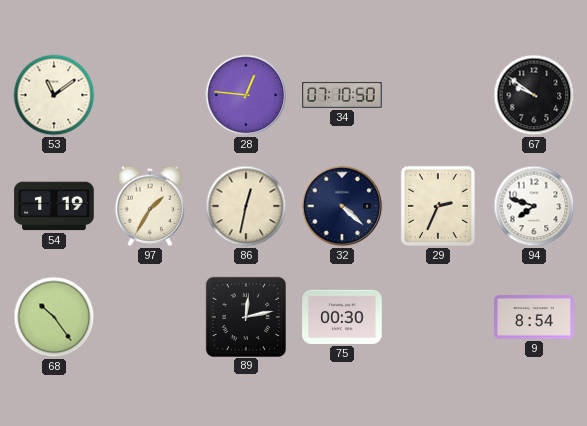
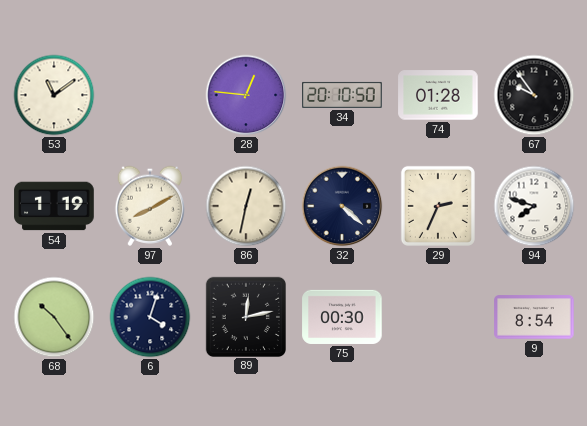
34: 07:10 -> 20:10
74: none -> 01:28
67: 9:51 -> 9:54
97: 1:35 -> 8:10
6: none -> 4:03
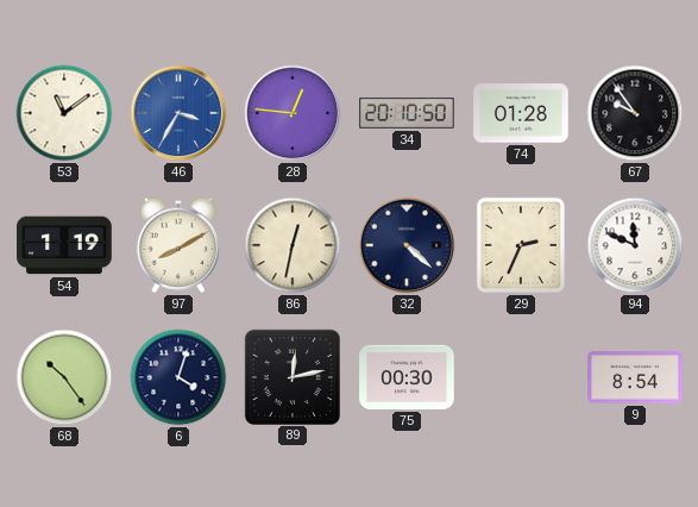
46: none -> 3:35
94: 7:48 -> 11:49
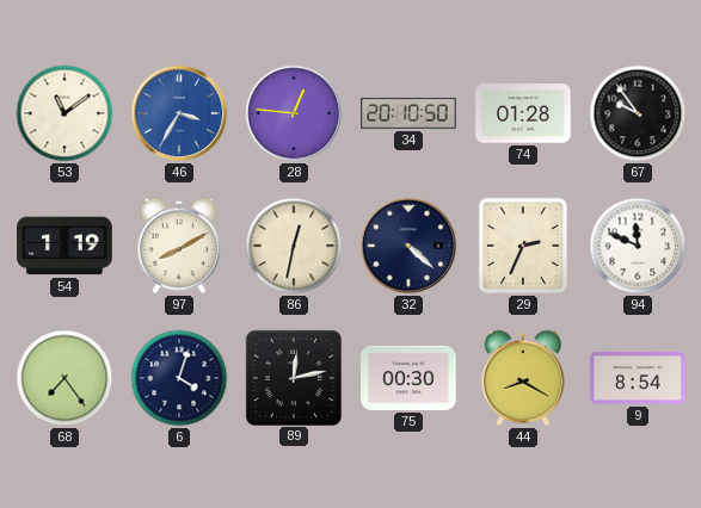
68: 10:24 -> 7:24
44: none -> 8:20
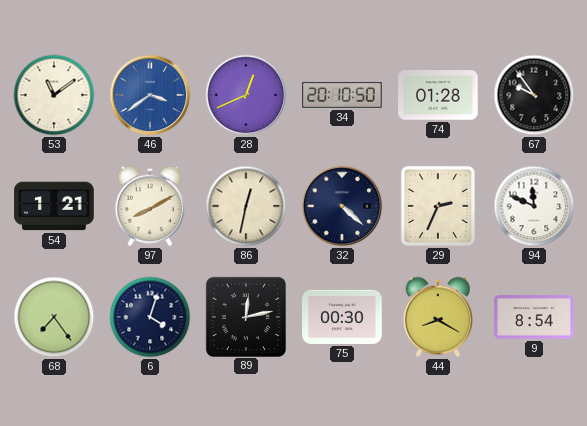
46: 3:35 -> 3:39
28: 12:46 -> 12:41
54: 1:19 -> 1:21
